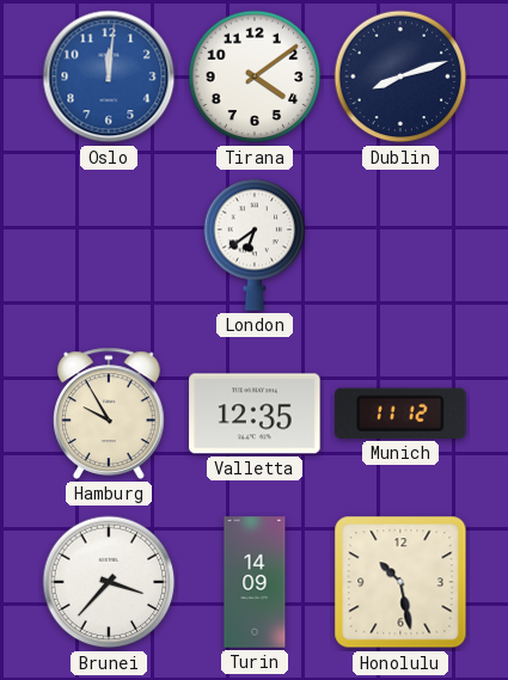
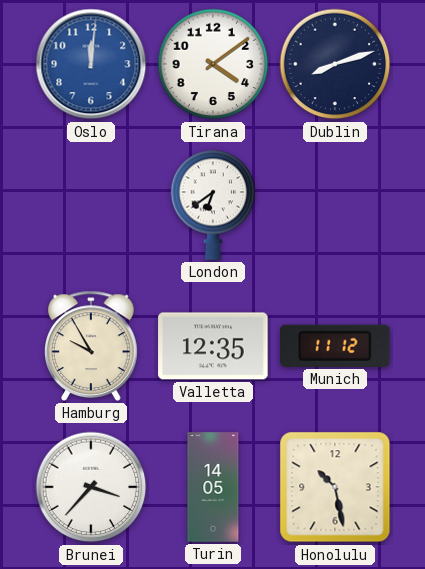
Turin: 14:09 -> 14:05
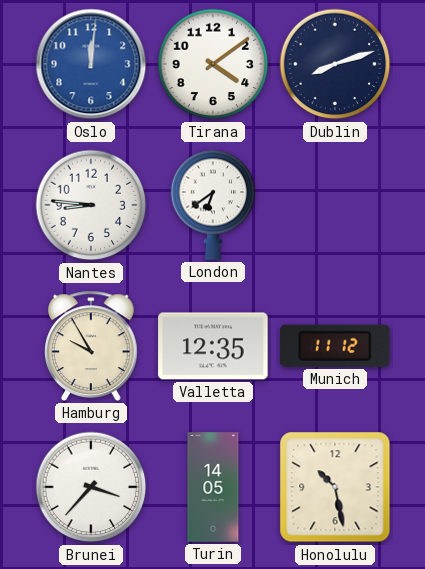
Nantes: none -> 8:46
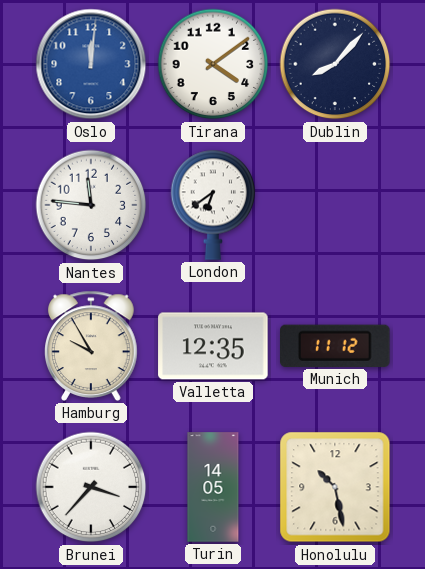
Dublin: 8:12 -> 8:07
Nantes: 8:46 -> 11:46
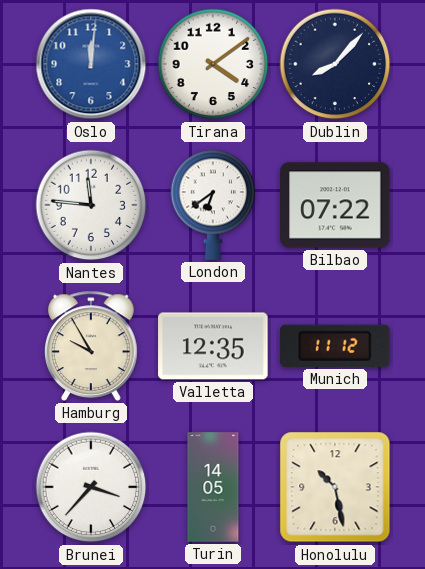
Bilbao: none -> 07:22
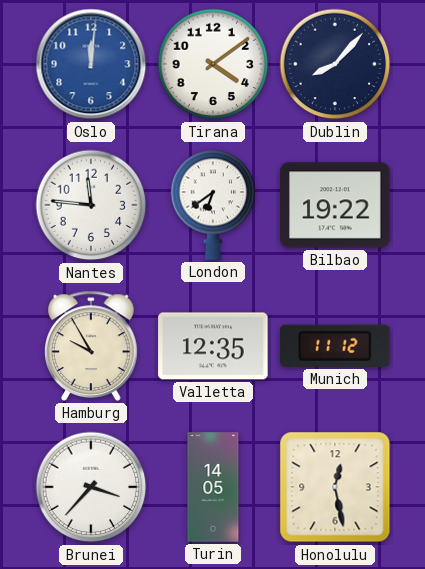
Bilbao: 07:22 -> 19:22
Honolulu: 10:28 -> 12:28
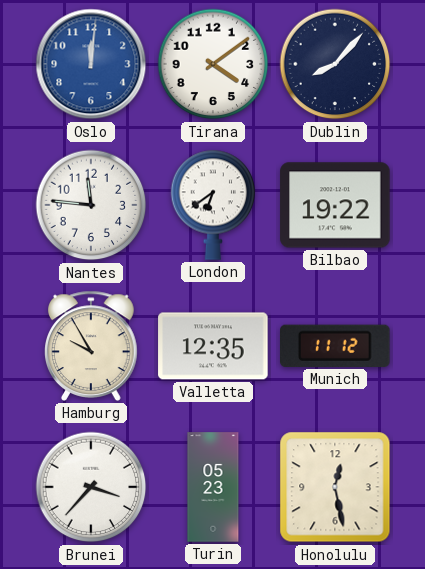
Turin: 14:05 -> 05:23
